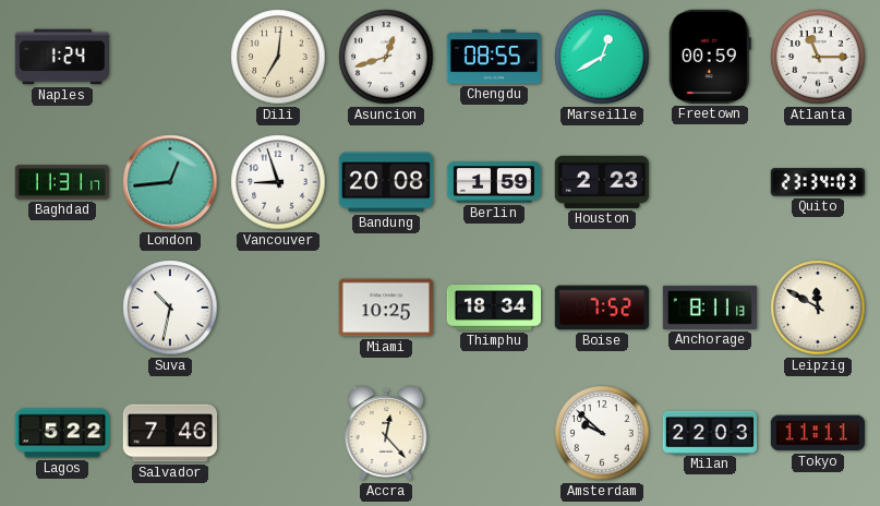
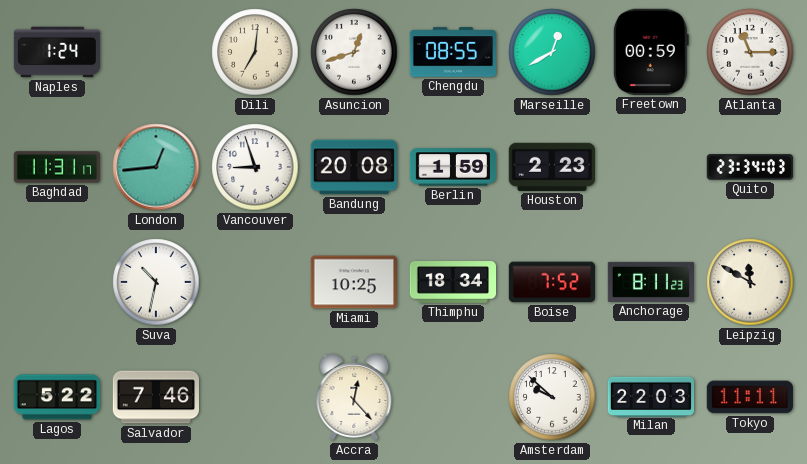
Anchorage: 8:11:13 -> 8:11:23
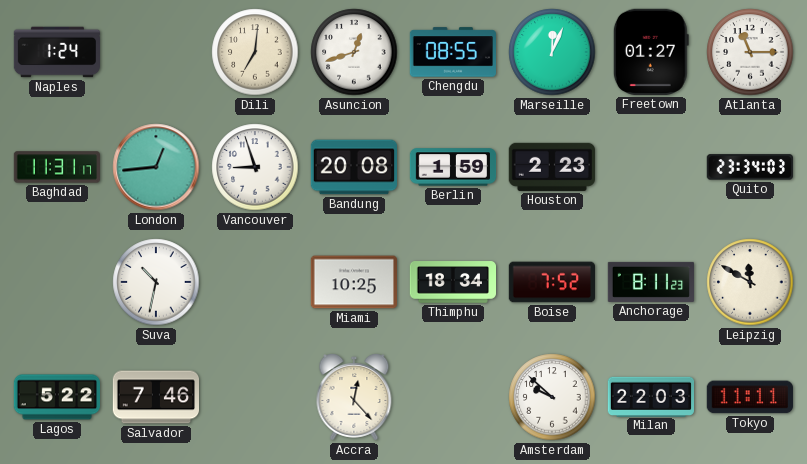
Marseille: 12:40 -> 12:04
Freetown: 00:59 -> 01:27
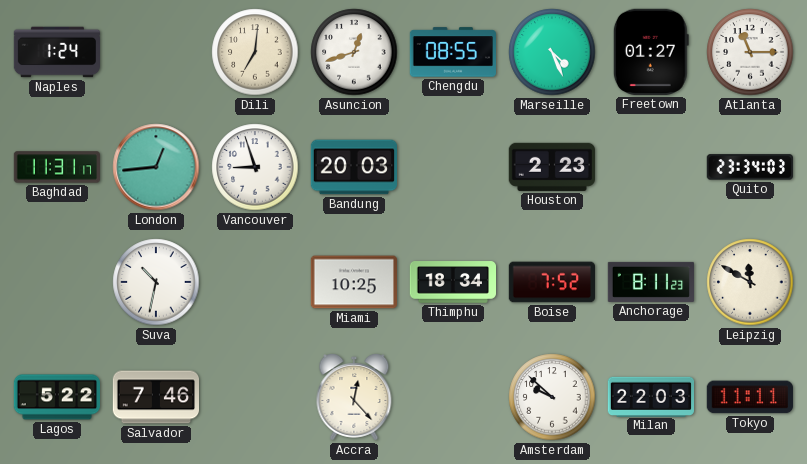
Marseille: 12:04 -> 4:26
Bandung: 20:08 -> 20:03
Berlin: 1:59 -> none
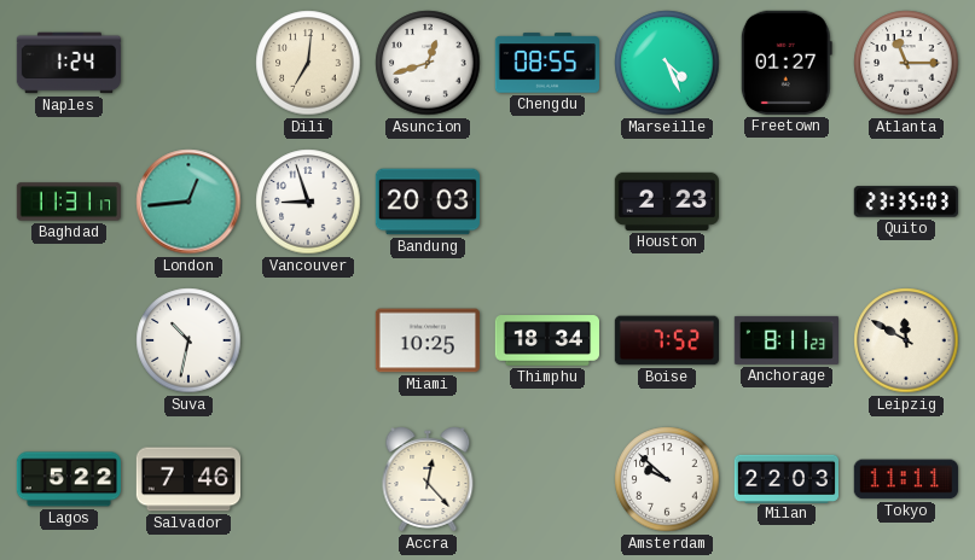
Quito: 23:34 -> 23:35
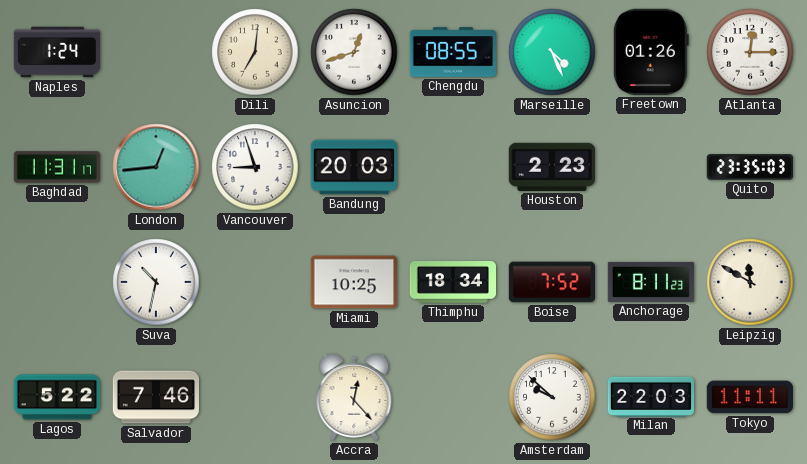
Freetown: 01:27 -> 01:26
Atlanta: 11:15 -> 12:15
